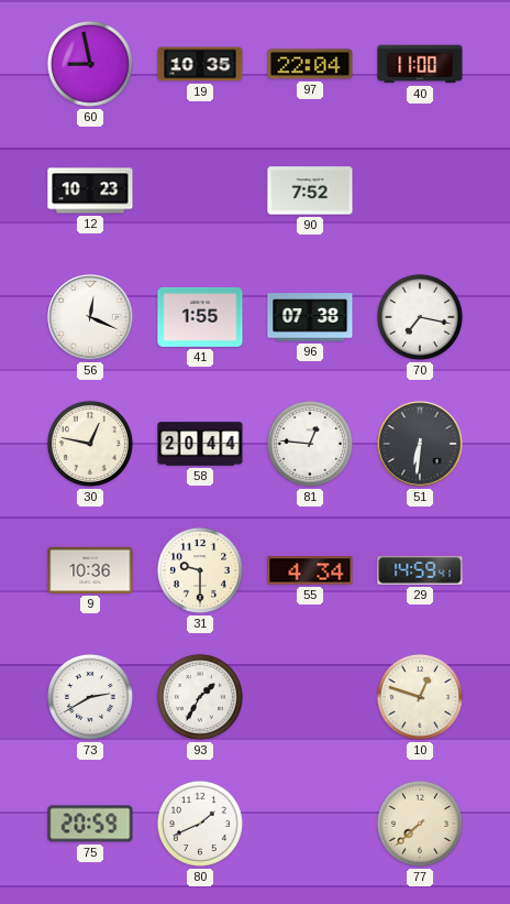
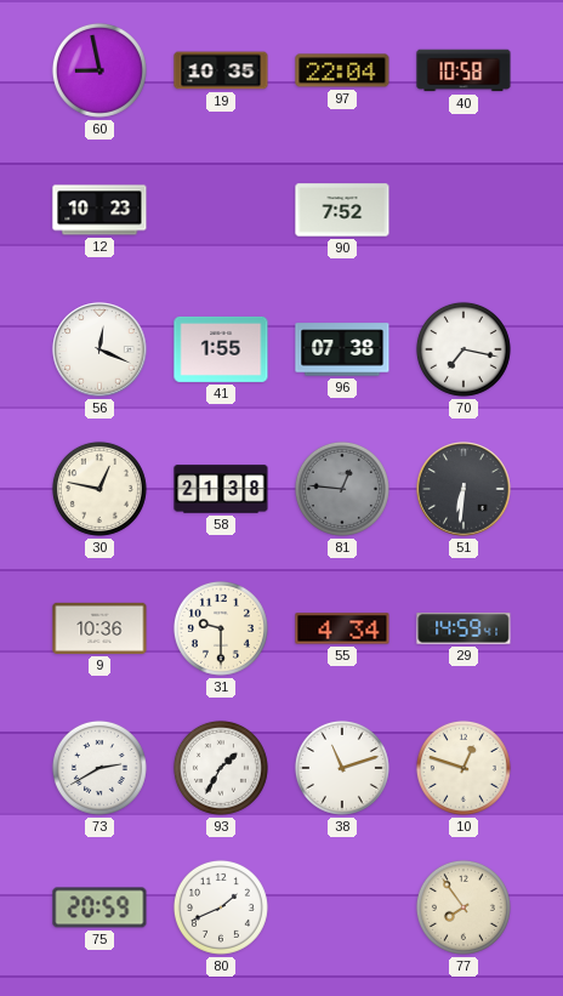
40: 11:00 -> 10:58
58: 20:44 -> 21:38
81 dial: white -> grey
38: none -> 11:12
77: 7:38 -> 7:54
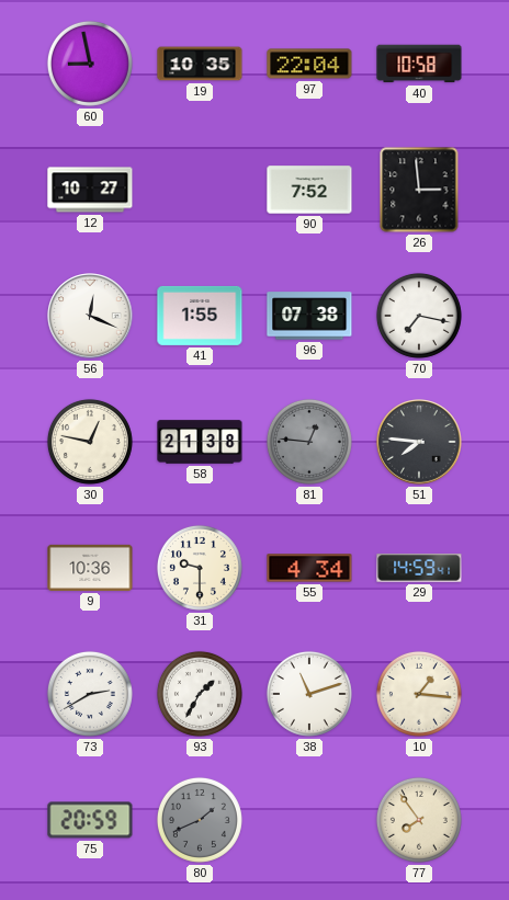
12: 10:23 -> 10:27
26: none -> 2:59
51: 6:31 -> 7:46
10: 12:48 -> 1:16
80 dial: white -> grey
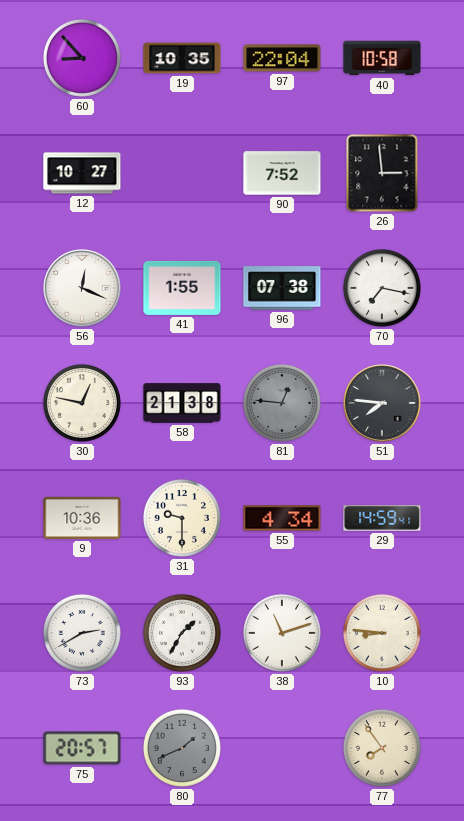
60: 8:58 -> 8:53
10: 1:16 -> 8:46
75: 20:59 -> 20:57
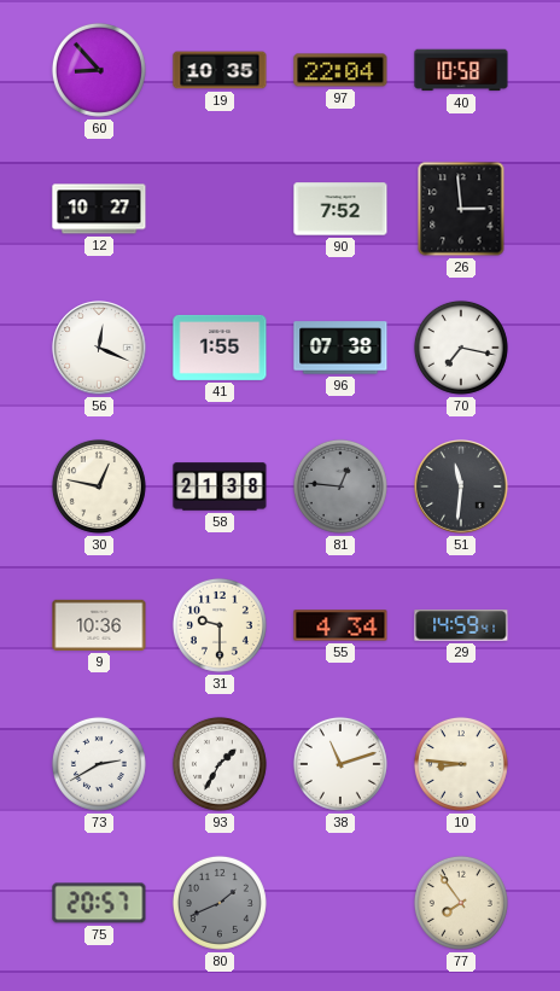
51: 7:46 -> 11:31
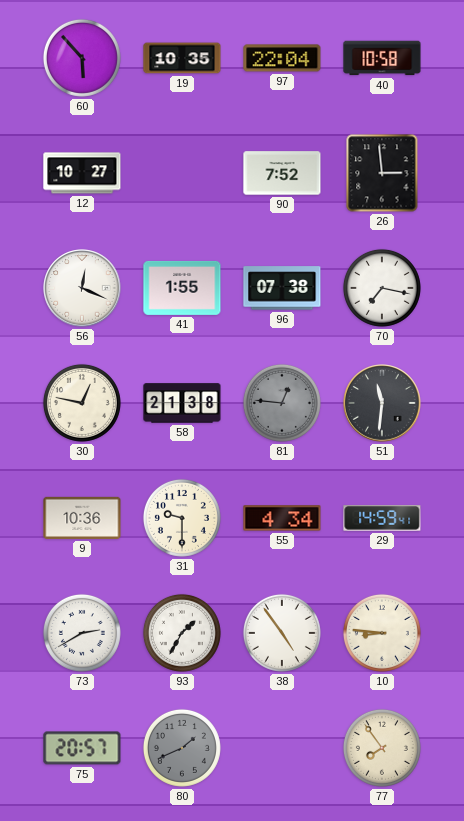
60: 8:53 -> 5:53
38: 11:12 -> 4:54
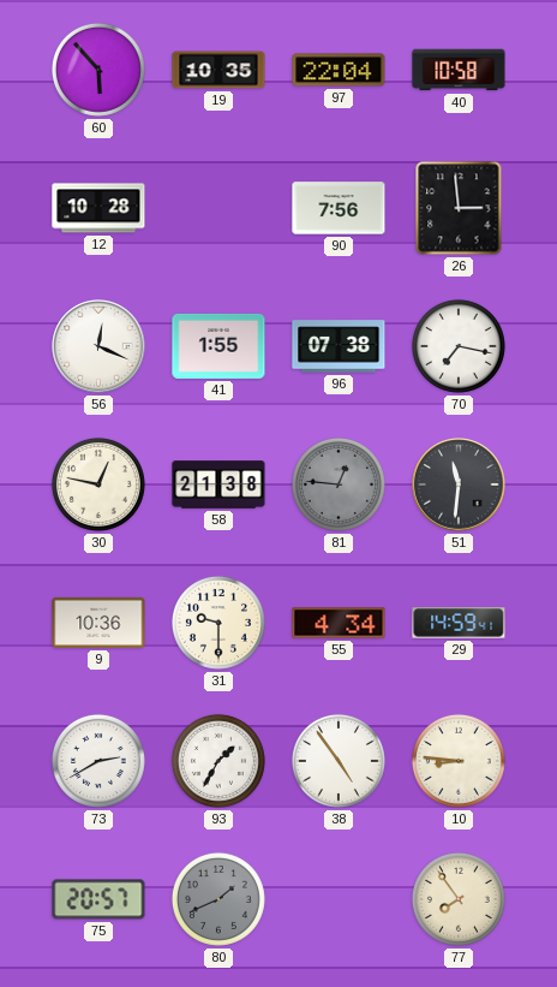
12: 10:27 -> 10:28
90: 7:52 -> 7:56
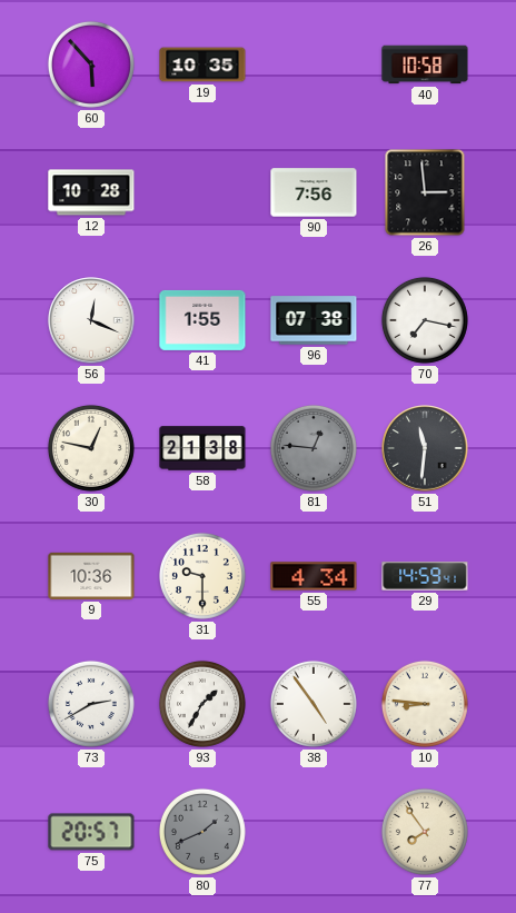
97: 22:04 -> none
